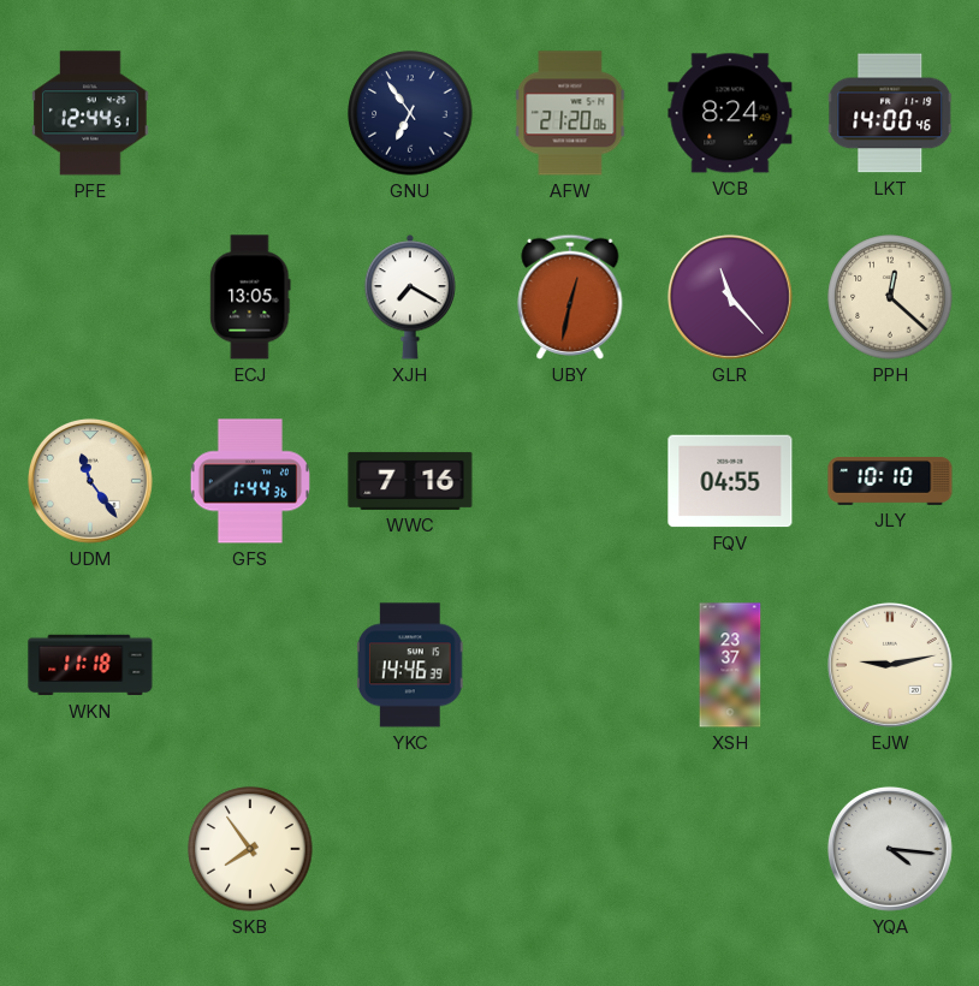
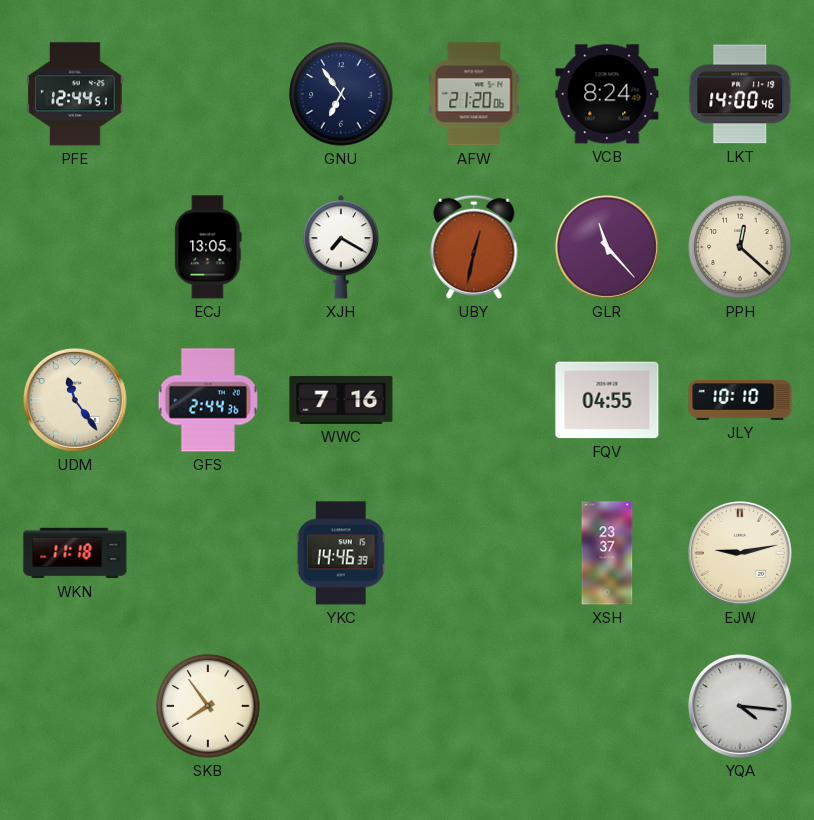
GFS: 1:44 -> 2:44
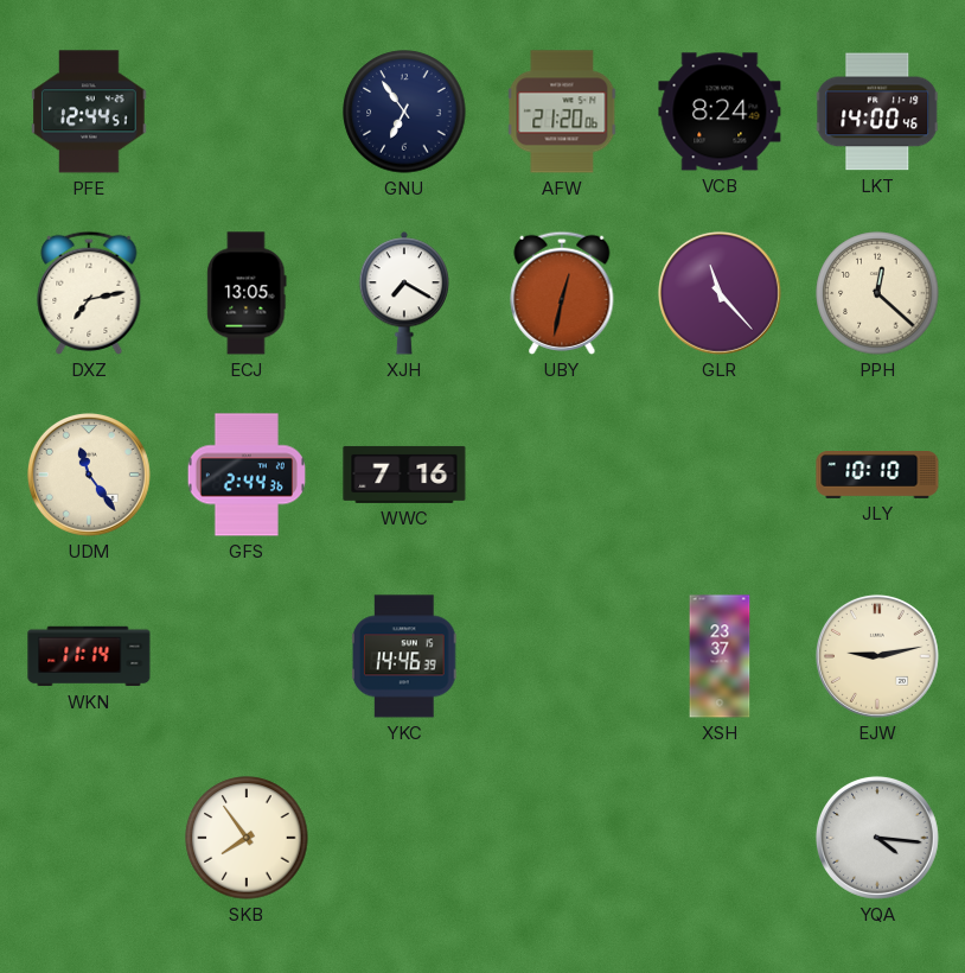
DXZ: none -> 7:13
FQV: 04:55 -> none
WKN: 11:18 -> 11:14
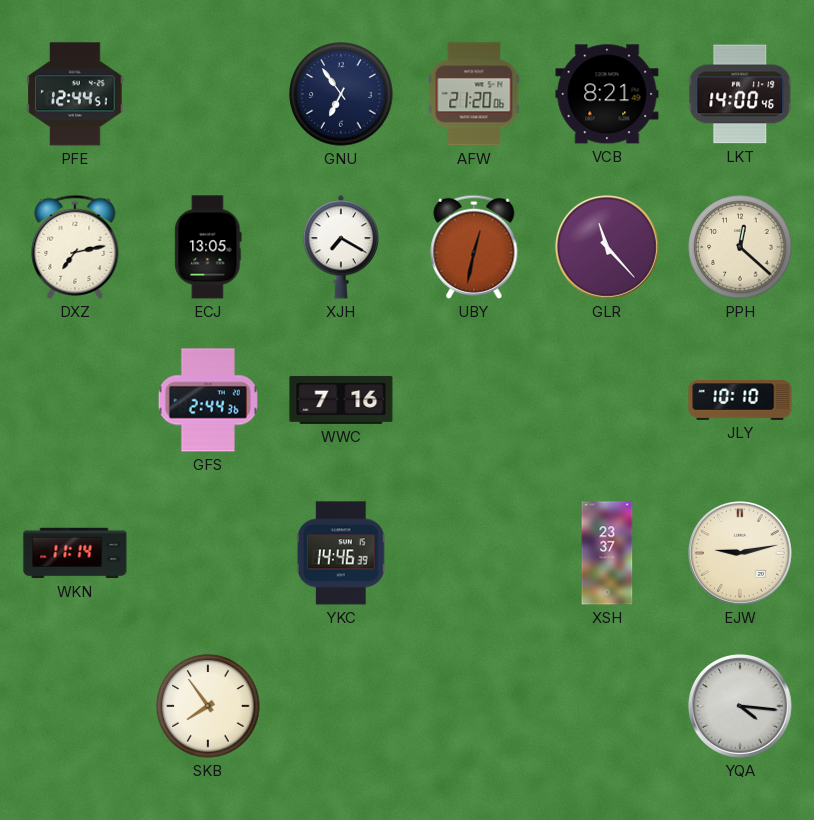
VCB: 8:24 -> 8:21
UDM: 11:24 -> none
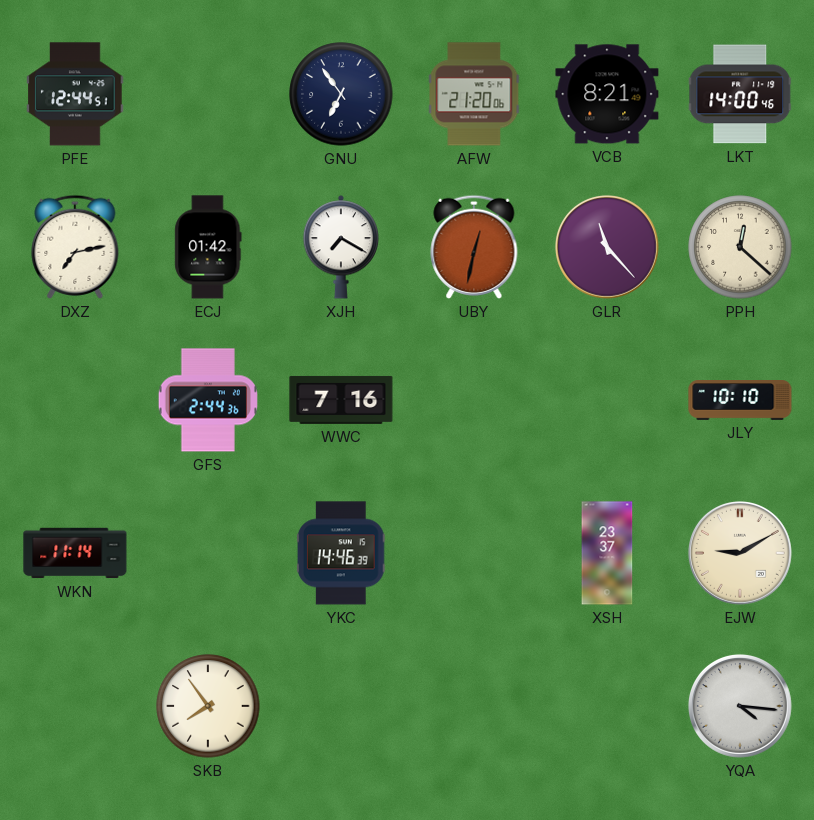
ECJ: 13:05 -> 01:42
EJW: 9:13 -> 9:10
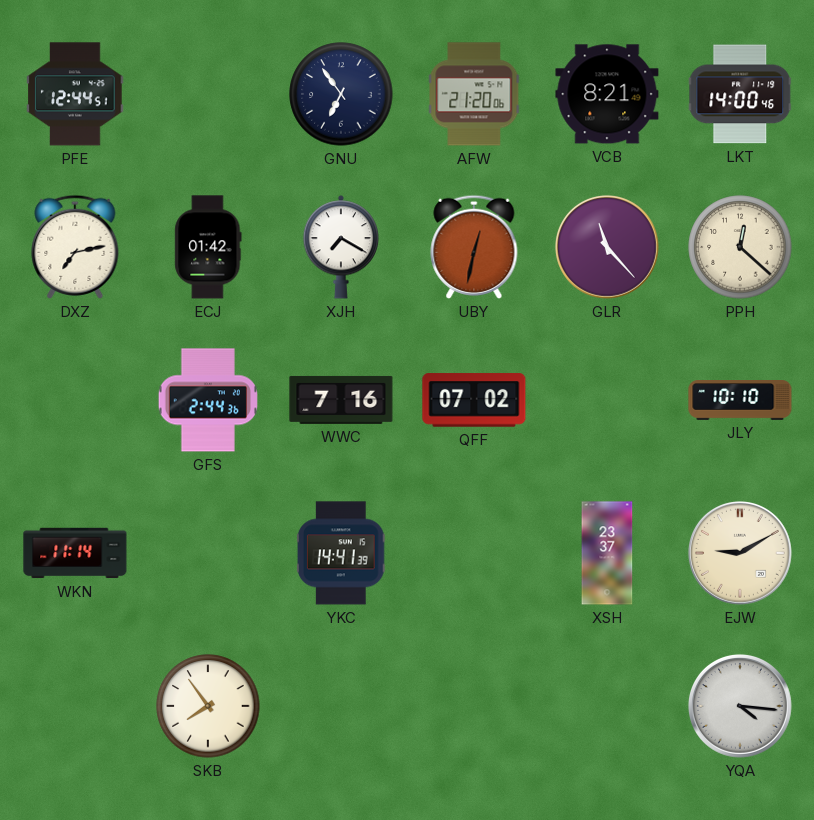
QFF: none -> 07:02
YKC: 14:46 -> 14:41
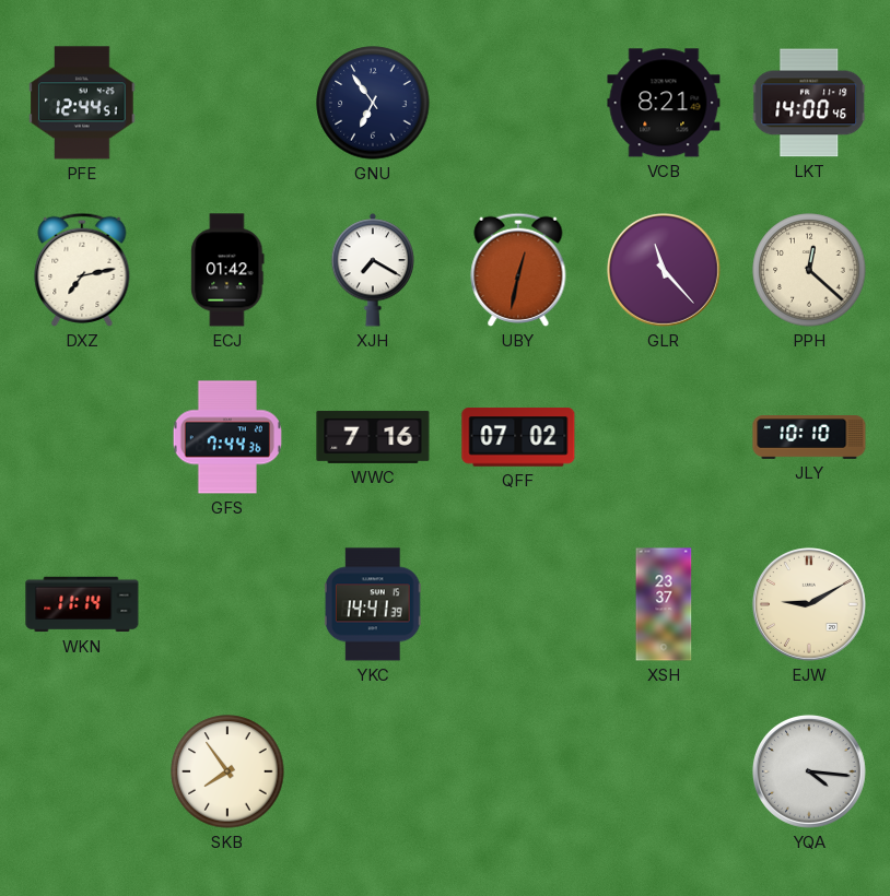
AFW: 21:20 -> none
GFS: 2:44 -> 7:44
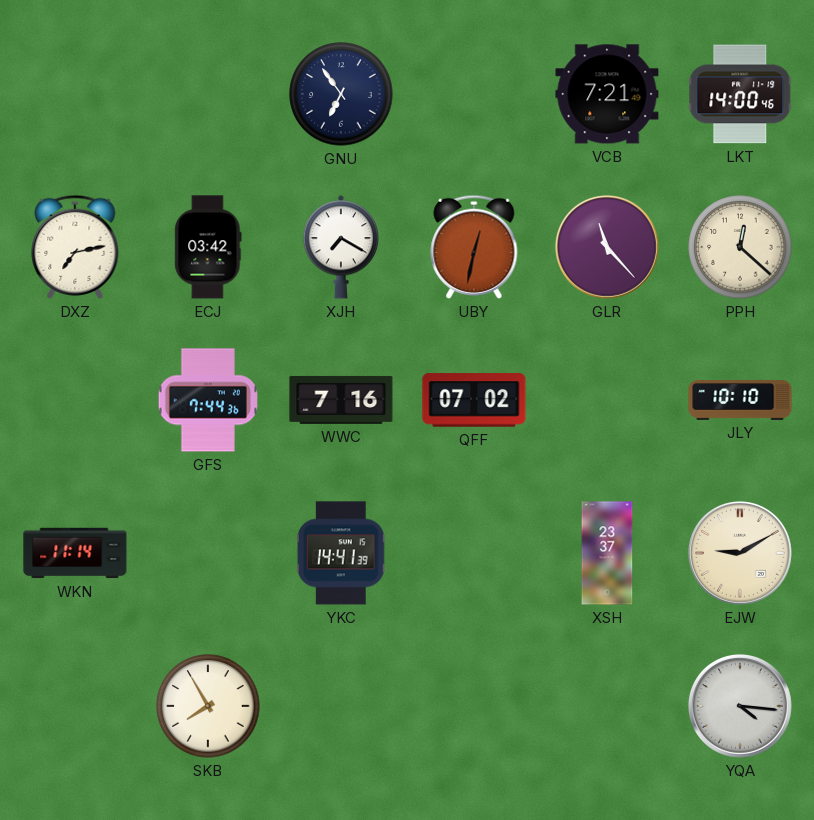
PFE: 12:44 -> none
VCB: 8:21 -> 7:21
ECJ: 01:42 -> 03:42
SKB: 7:54 -> 7:55
